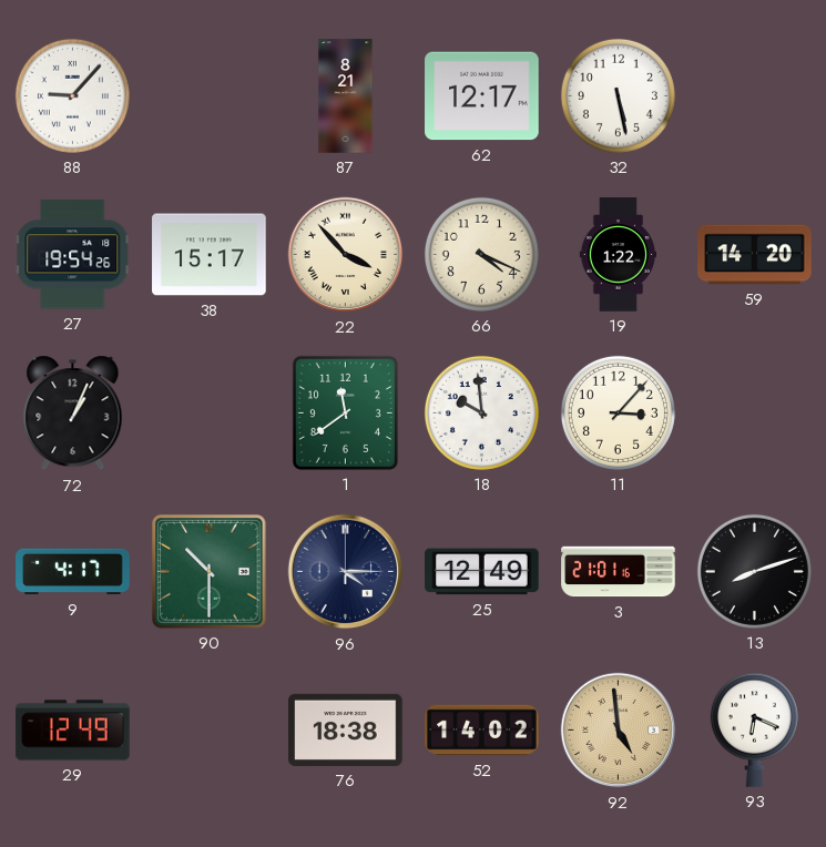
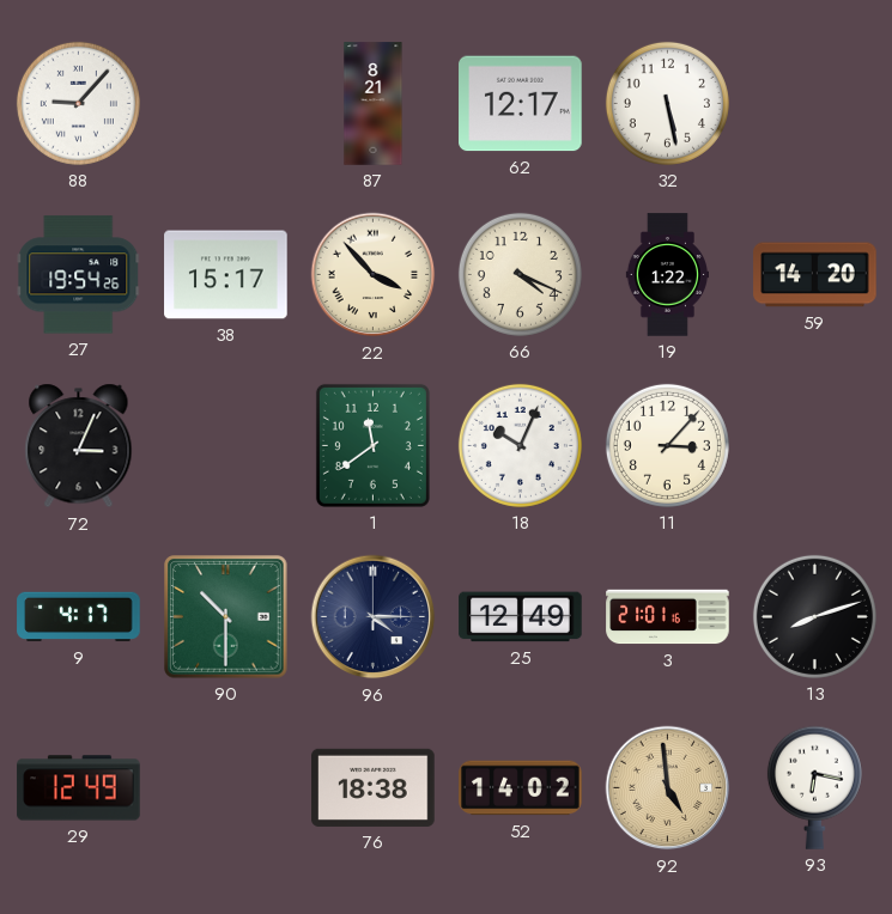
72: 1:04 -> 3:04
18: 9:59 -> 10:04
93: 6:19 -> 6:17
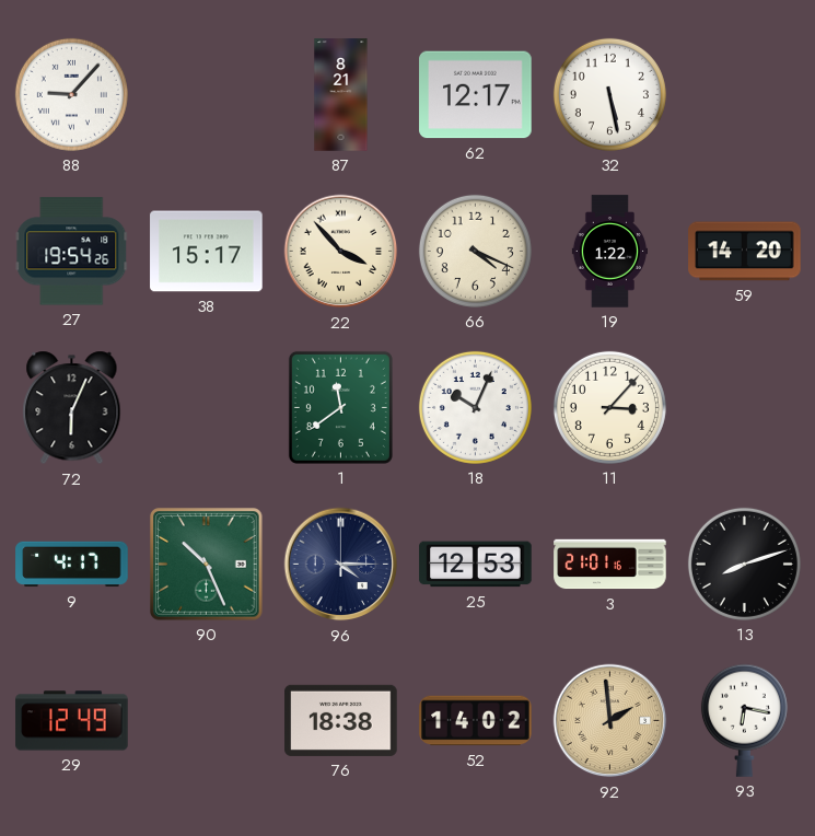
72: 3:04 -> 6:04
90: 10:30 -> 10:26
25: 12:49 -> 12:53
92: 4:59 -> 1:59
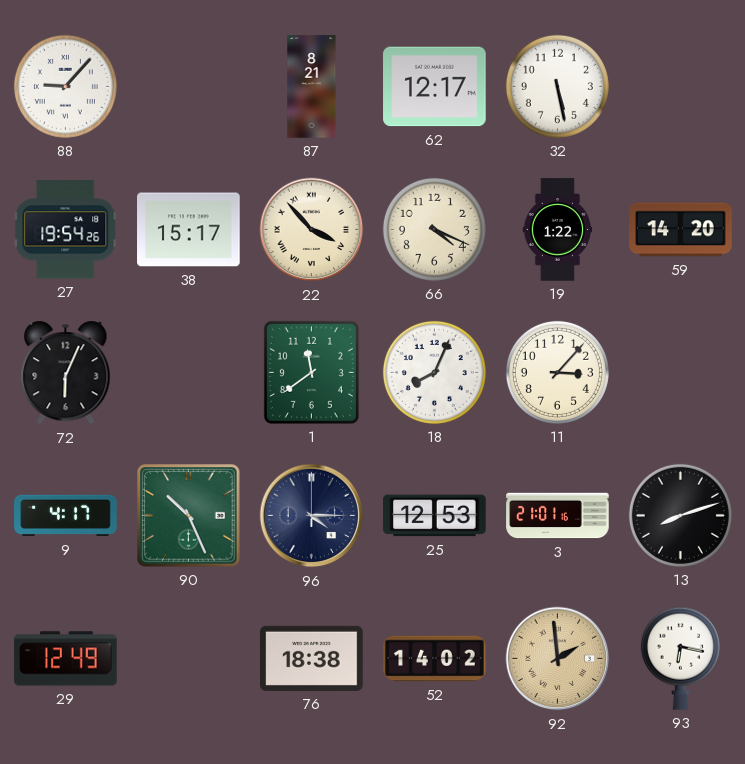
18: 10:04 -> 8:04
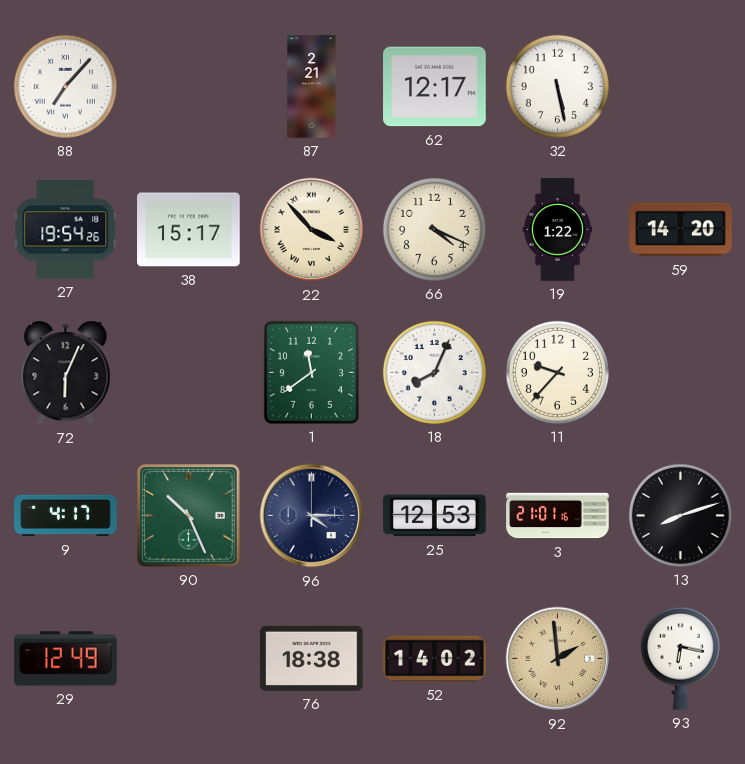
88: 9:07 -> 7:07
87: 8:21 -> 2:21
11: 3:07 -> 9:37
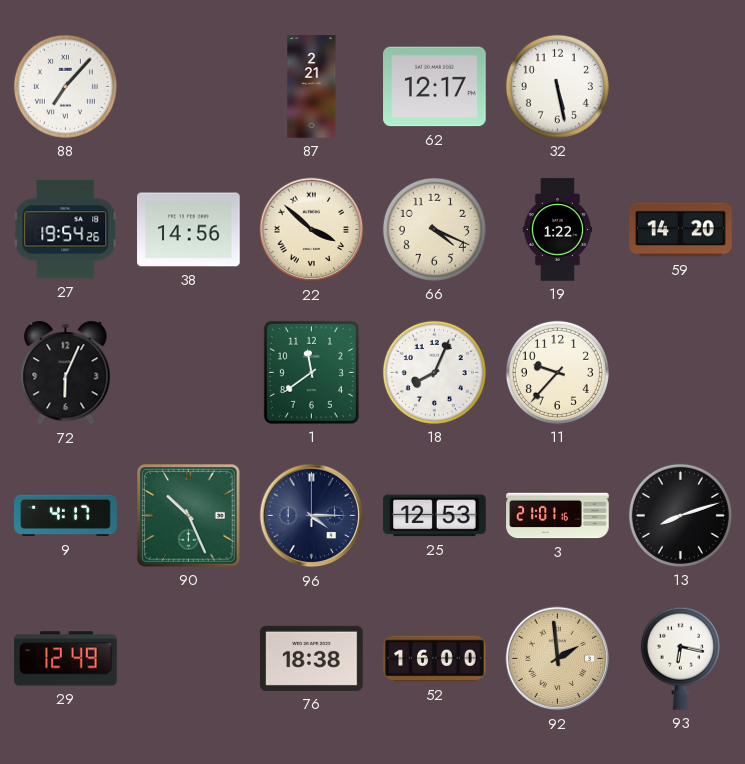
38: 15:17 -> 14:56
22: 3:53 -> 3:52
52: 14:02 -> 16:00
